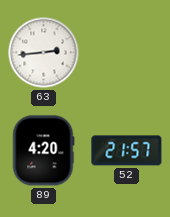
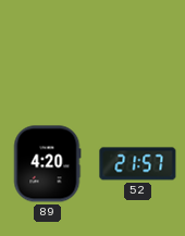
63: 2:44 -> none
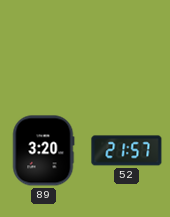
89: 4:20 -> 3:20
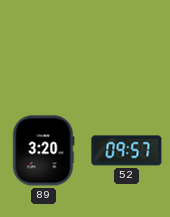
52: 21:57 -> 09:57
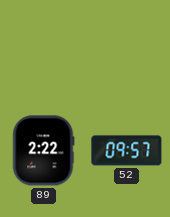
89: 3:20 -> 2:22
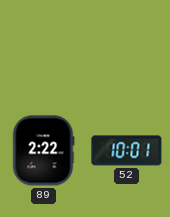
52: 09:57 -> 10:01
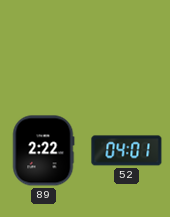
52: 10:01 -> 04:01
